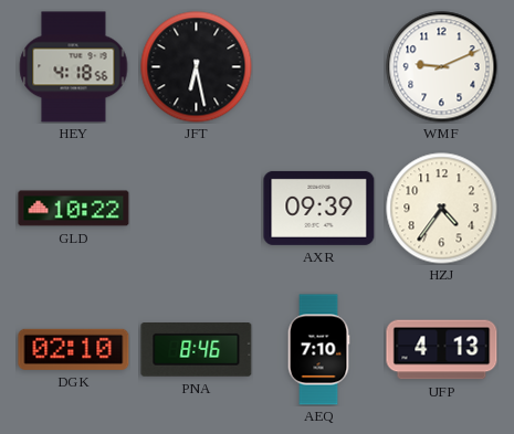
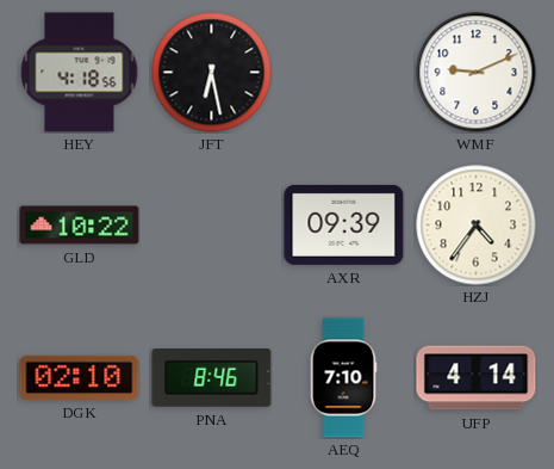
UFP: 4:13 -> 4:14
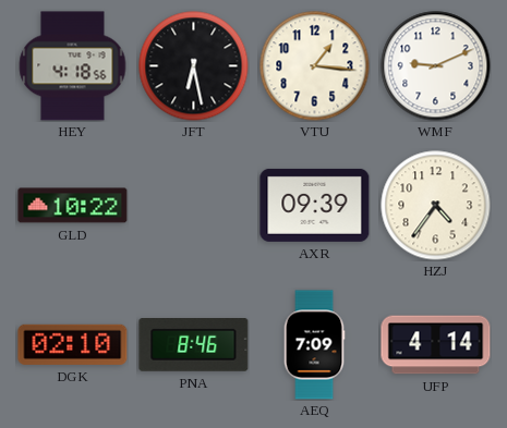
VTU: none -> 1:16
AEQ: 7:10 -> 7:09
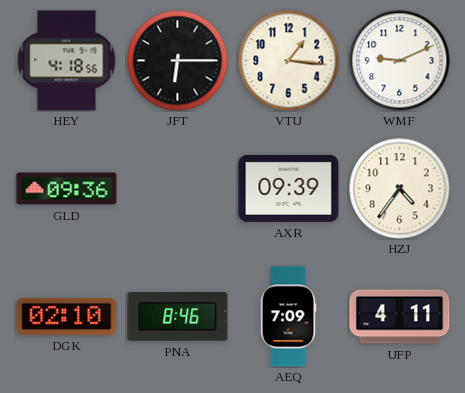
JFT: 6:28 -> 6:15
GLD: 10:22 -> 09:36
UFP: 4:14 -> 4:11
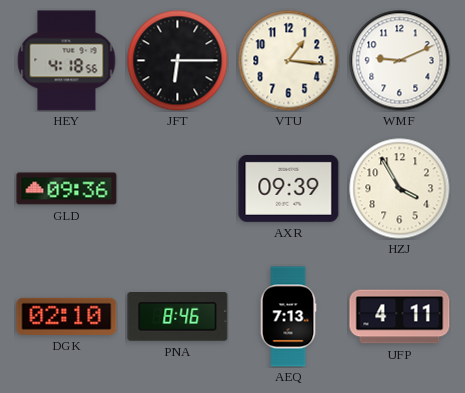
HZJ: 4:36 -> 3:55
AEQ: 7:09 -> 7:13
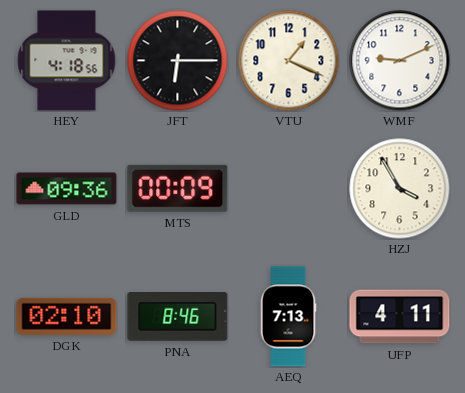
VTU: 1:16 -> 1:19
MTS: none -> 00:09
AXR: 09:39 -> none
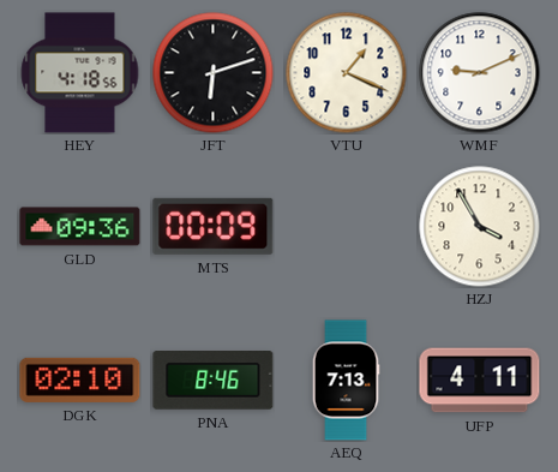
JFT: 6:15 -> 6:12
